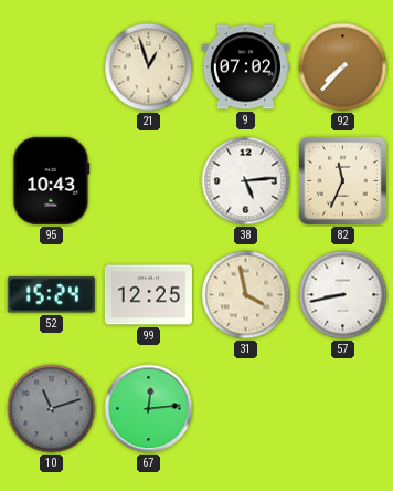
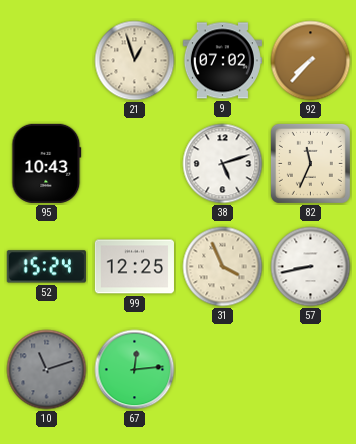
38: 5:14 -> 5:12
31: 3:58 -> 3:56
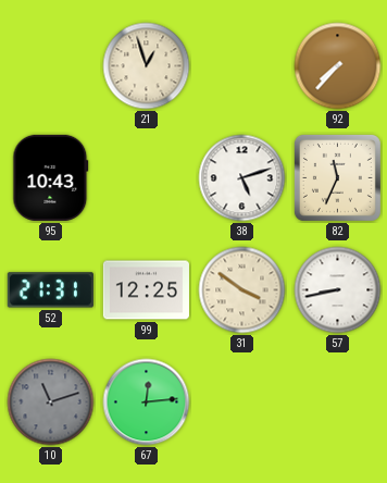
9: 07:02 -> none
52: 15:24 -> 21:31
31: 3:56 -> 3:51
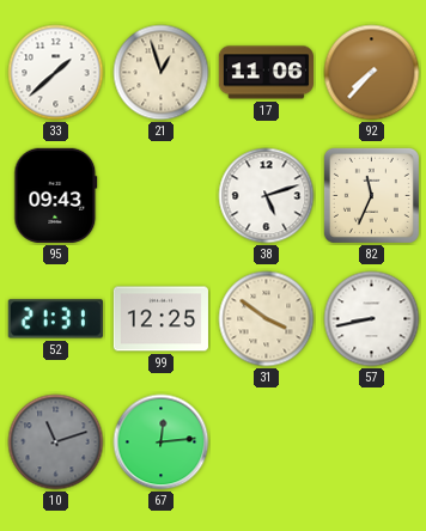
33: none -> 1:38
17: none -> 11:06
95: 10:43 -> 09:43
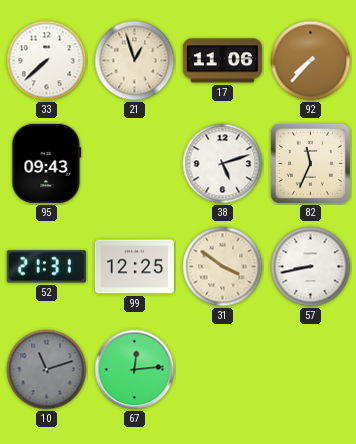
33: 1:38 -> 7:38
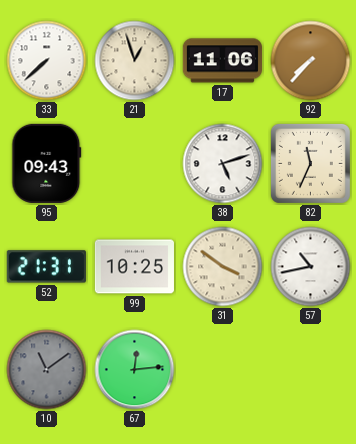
99: 12:25 -> 10:25
57: 8:43 -> 10:43
10: 11:12 -> 11:09
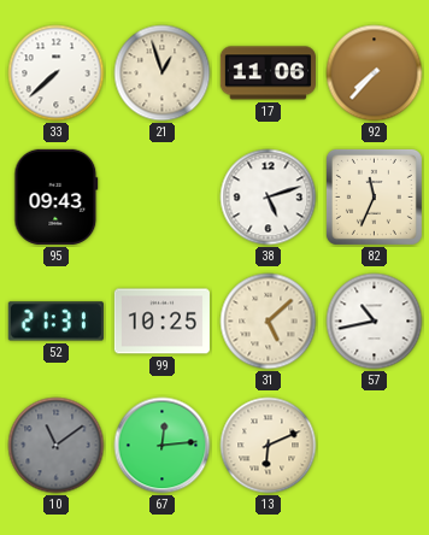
31: 3:51 -> 5:08
13: none -> 6:11
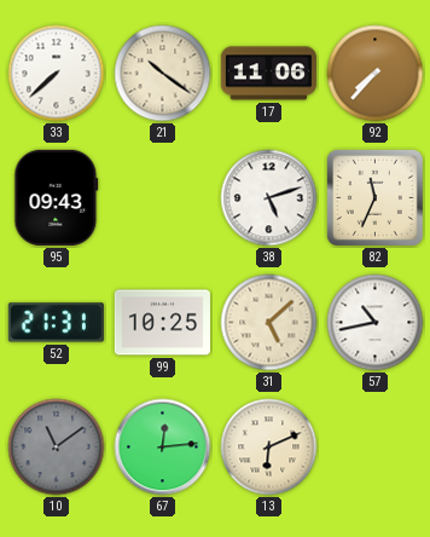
21: 12:57 -> 10:21
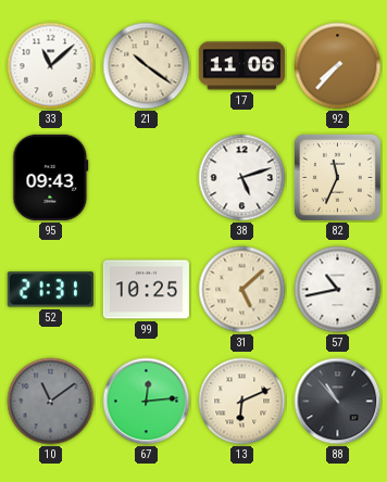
33: 7:38 -> 11:08
88: none -> 10:53
